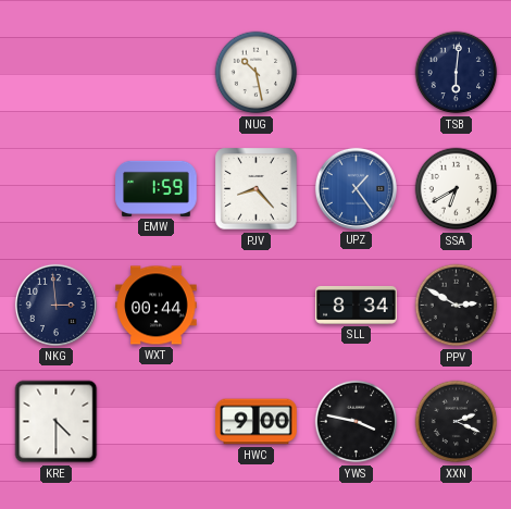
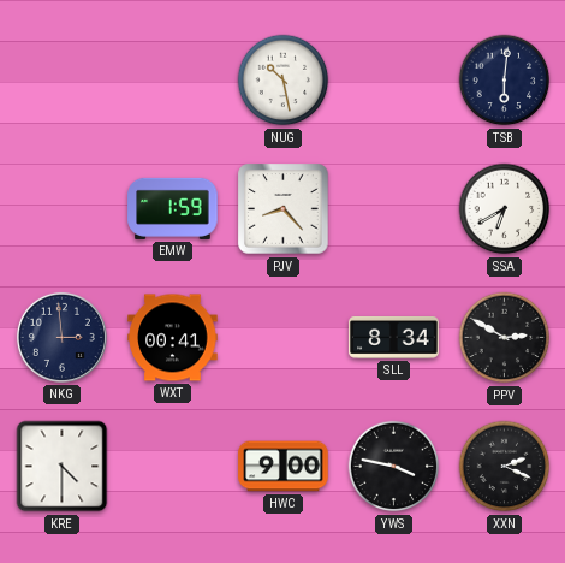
UPZ: 1:24 -> none
WXT: 00:44 -> 00:41
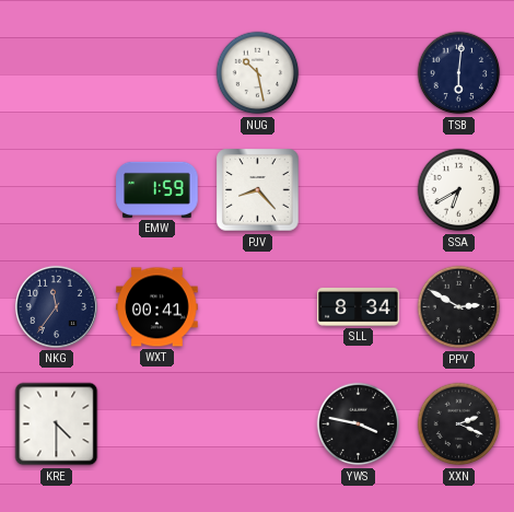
NKG: 2:59 -> 11:36
HWC: 9:00 -> none
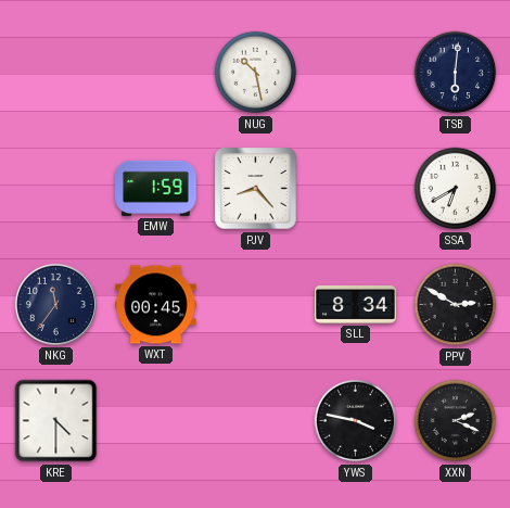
WXT: 00:41 -> 00:45
